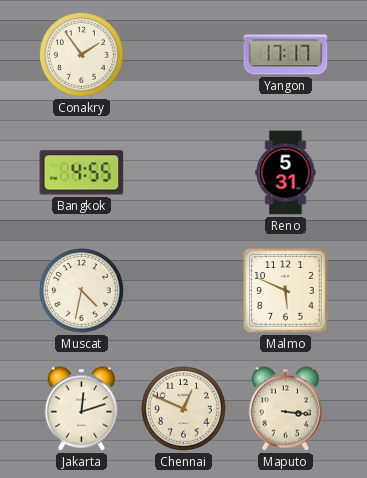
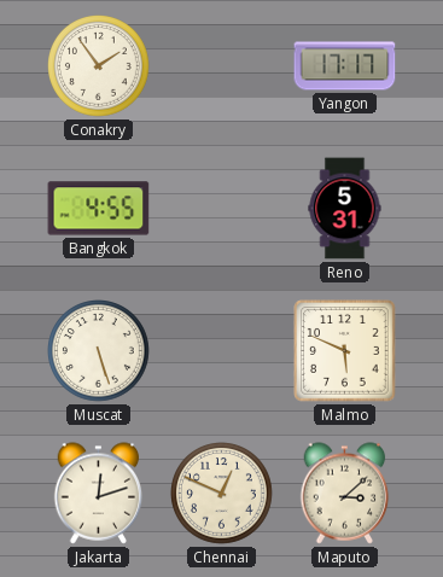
Muscat: 4:32 -> 5:27
Maputo: 3:16 -> 3:08
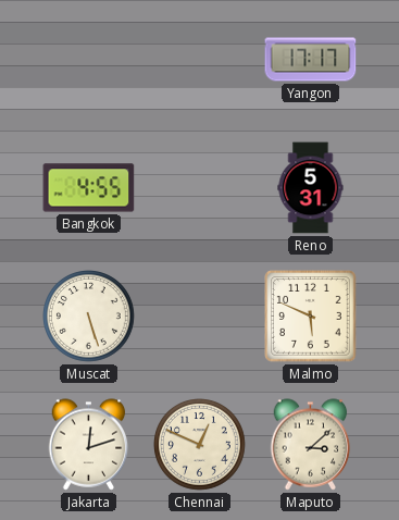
Conakry: 1:54 -> none
